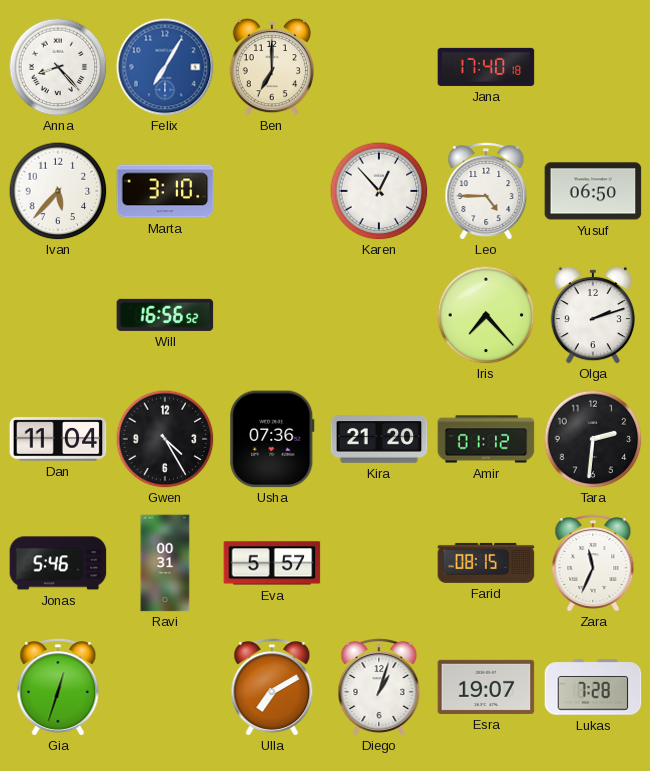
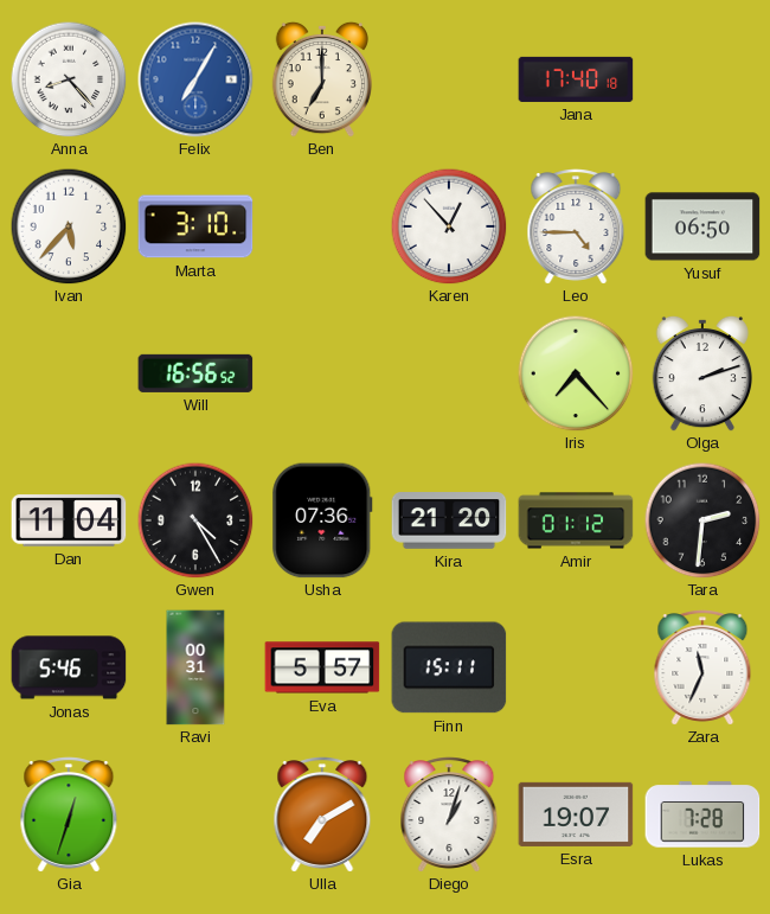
Finn: none -> 15:11
Farid: 08:15 -> none
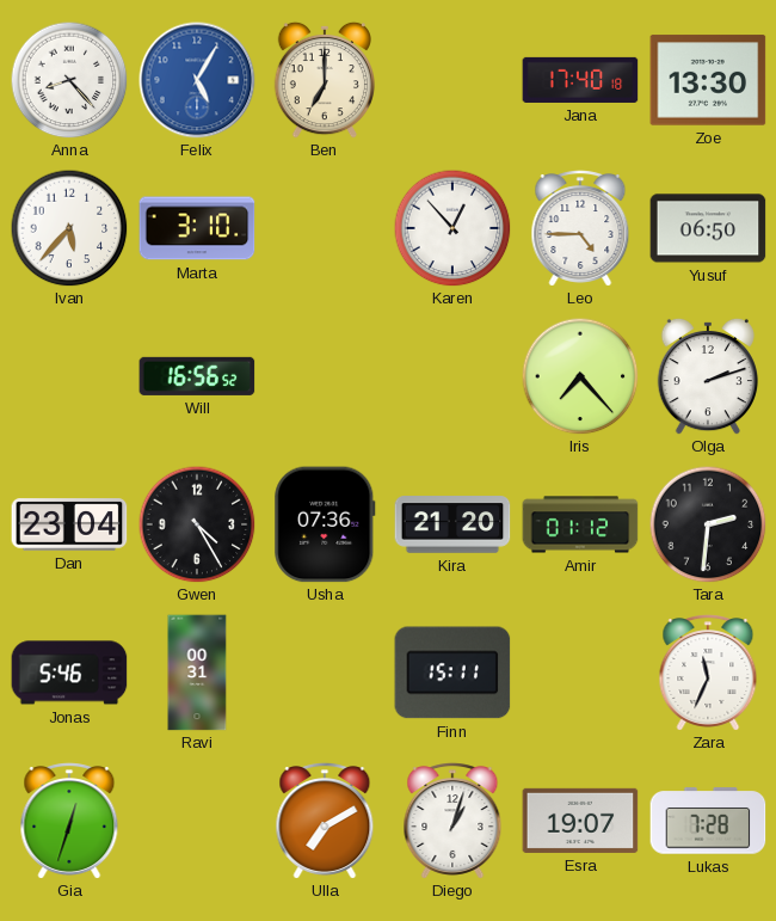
Felix: 7:05 -> 5:05
Zoe: none -> 13:30
Dan: 11:04 -> 23:04
Eva: 5:57 -> none
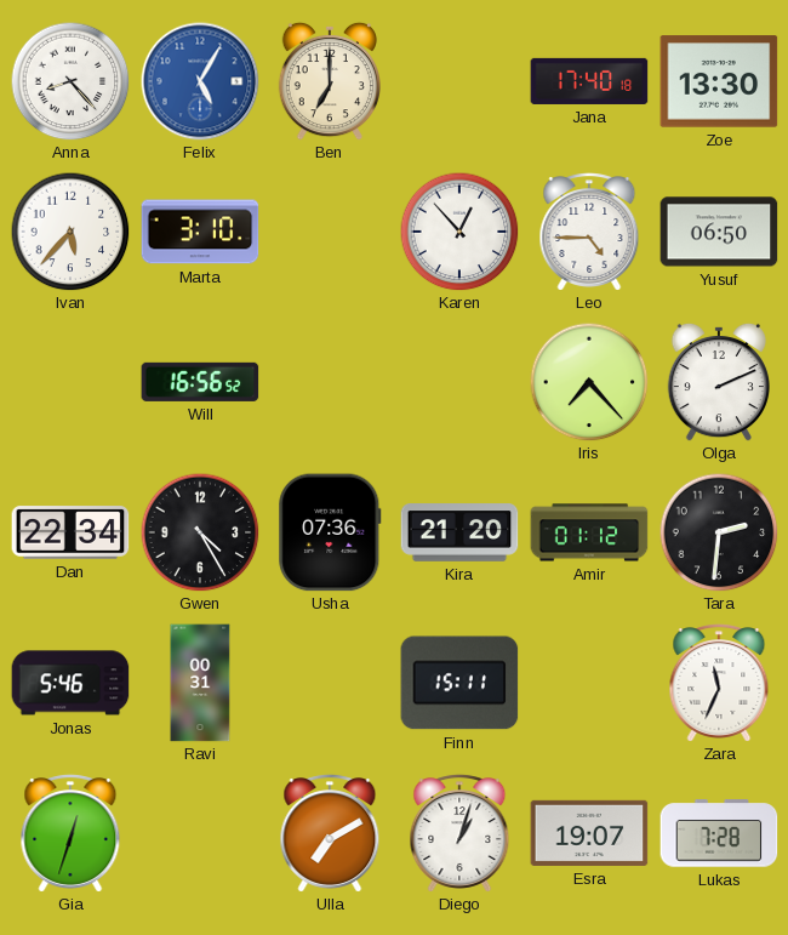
Olga: 2:12 -> 2:11
Dan: 23:04 -> 22:34
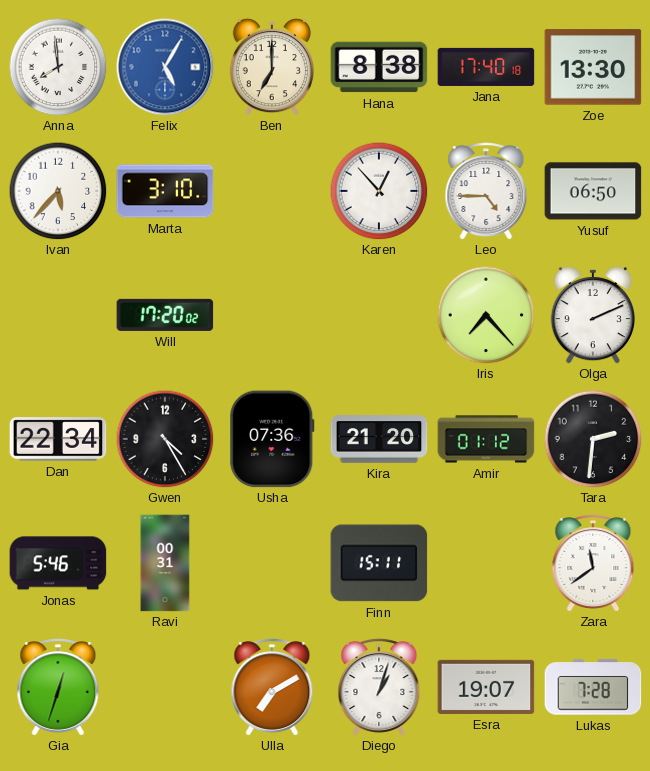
Anna: 8:23 -> 7:59
Hana: none -> 8:38
Will: 16:56 -> 17:20
Zara: 11:34 -> 11:39
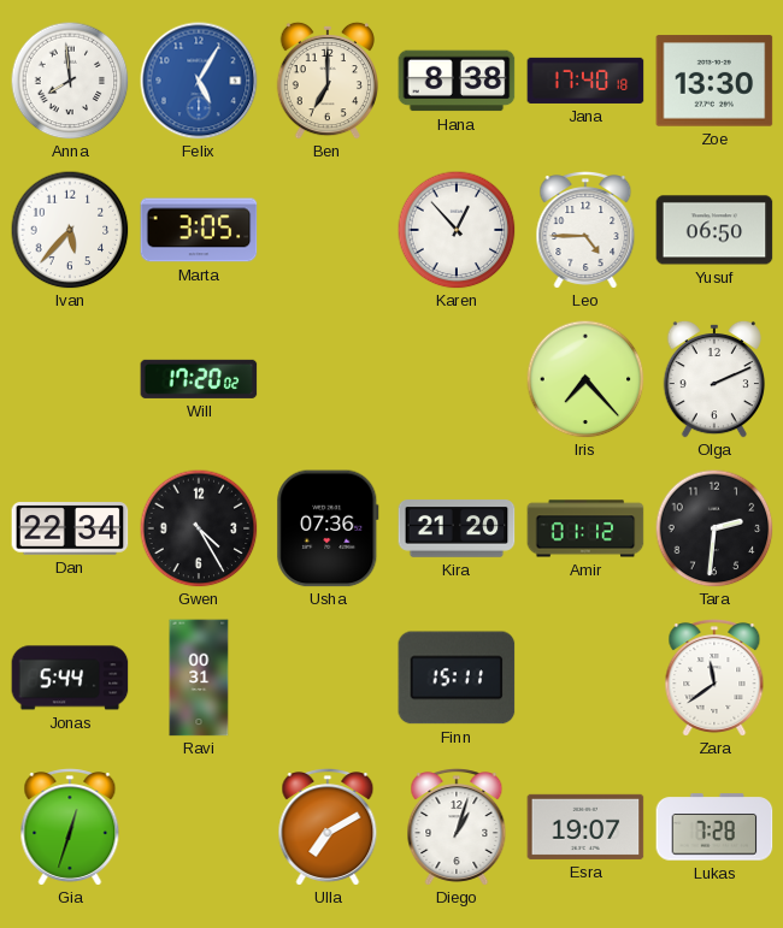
Marta: 3:10 -> 3:05
Jonas: 5:46 -> 5:44
